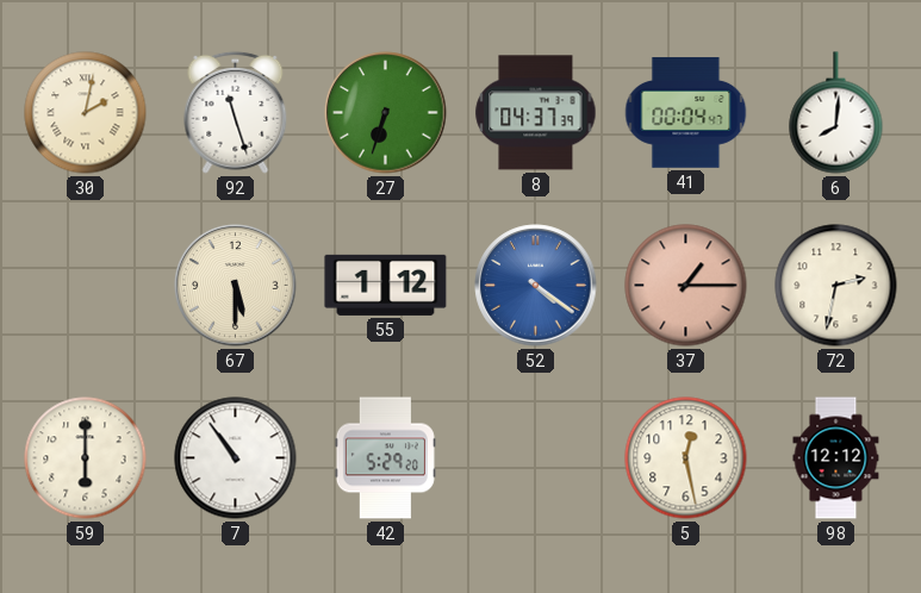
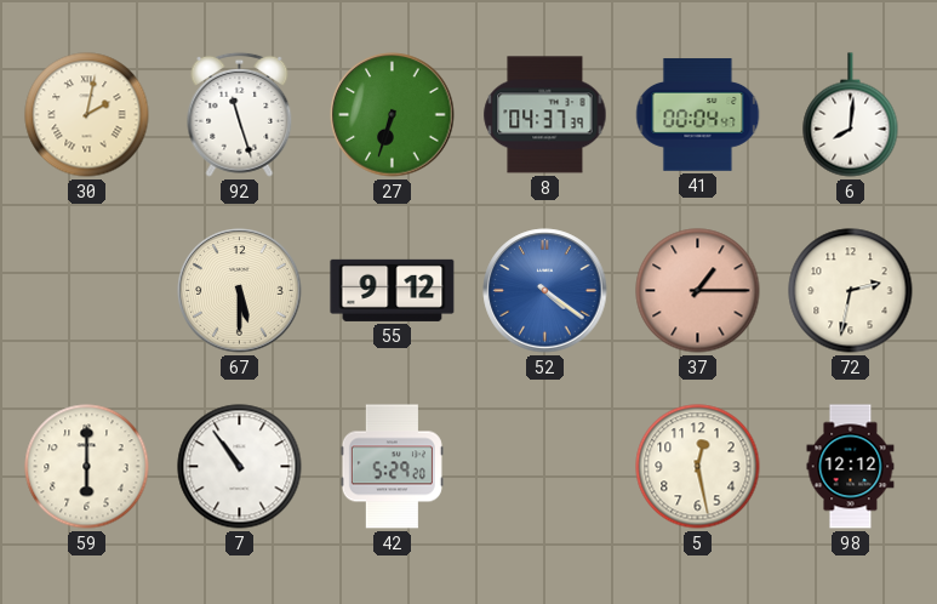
55: 1:12 -> 9:12
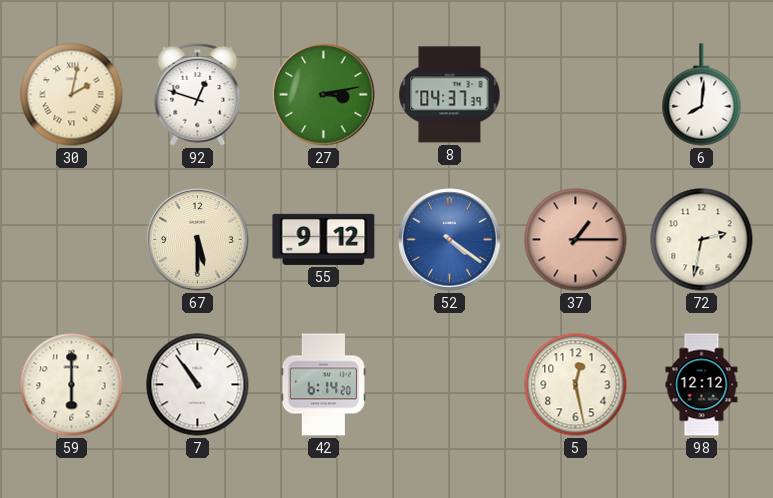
92: 11:27 -> 12:48
27: 6:33 -> 3:13
41: 00:04 -> none
42: 5:29 -> 6:14
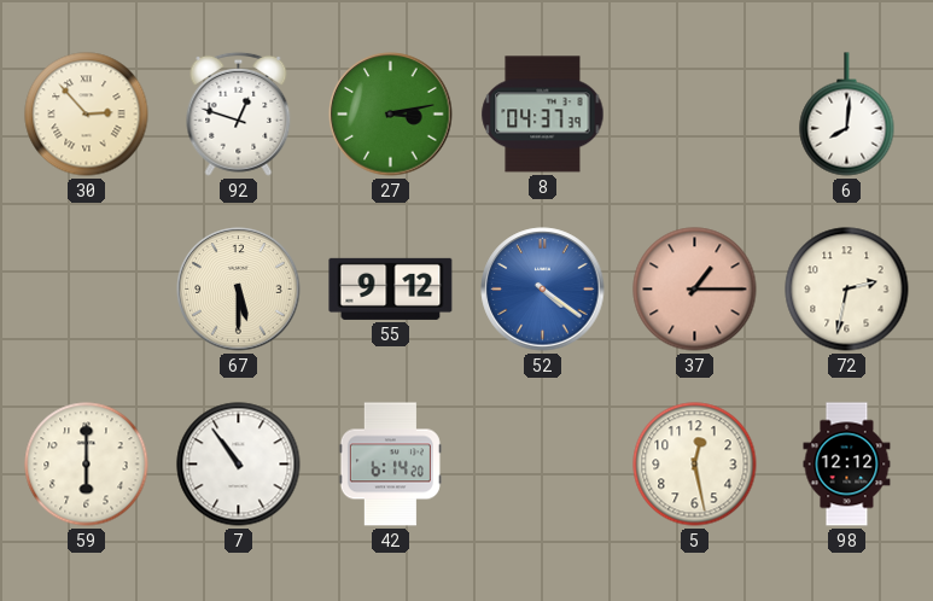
30: 2:02 -> 2:53
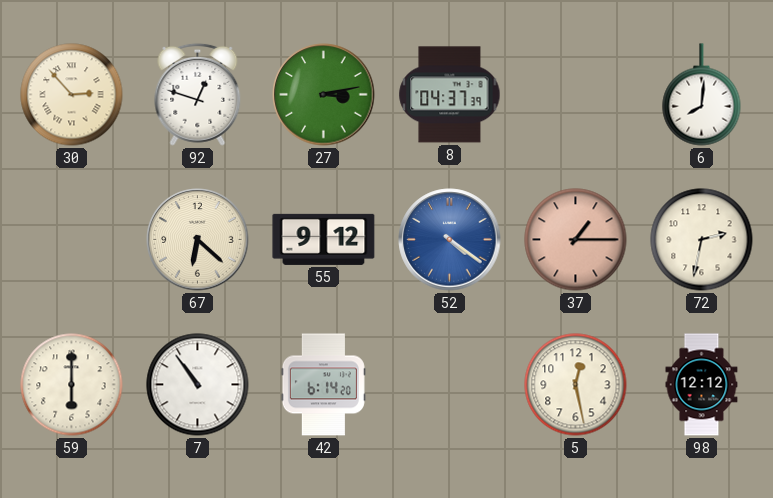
67: 5:30 -> 6:22
